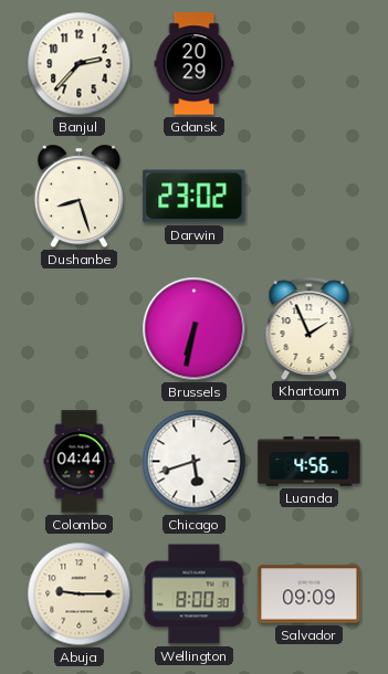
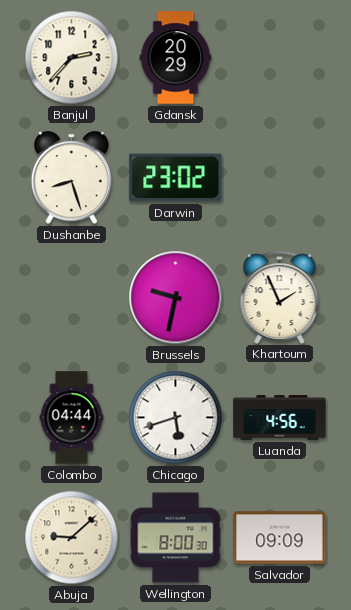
Brussels: 6:32 -> 9:32
Abuja: 9:15 -> 9:08
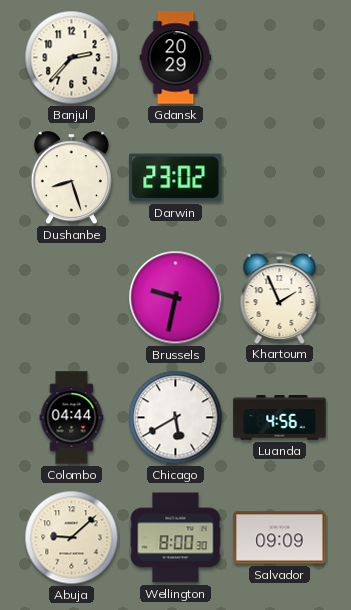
Chicago: 5:42 -> 5:40
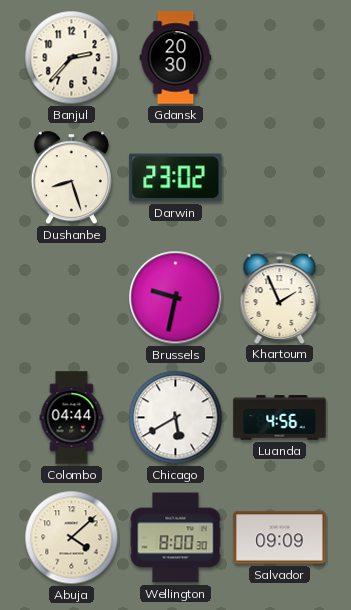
Gdansk: 20:29 -> 20:30
Abuja: 9:08 -> 4:08
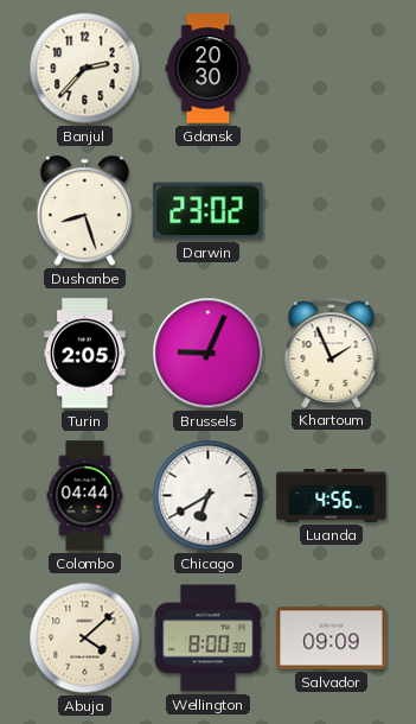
Turin: none -> 2:05
Brussels: 9:32 -> 9:04
Chicago: 5:40 -> 6:40
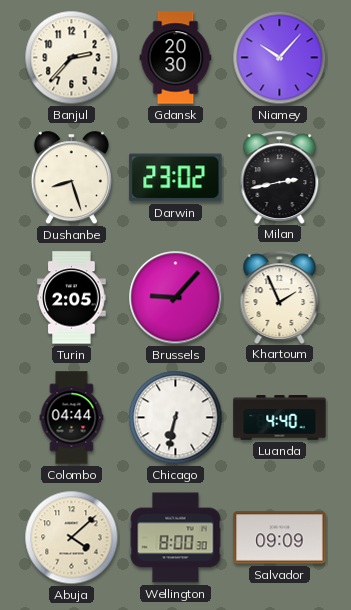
Niamey: none -> 10:07
Milan: none -> 2:43
Brussels: 9:04 -> 9:07
Chicago: 6:40 -> 6:32
Luanda: 4:56 -> 4:40
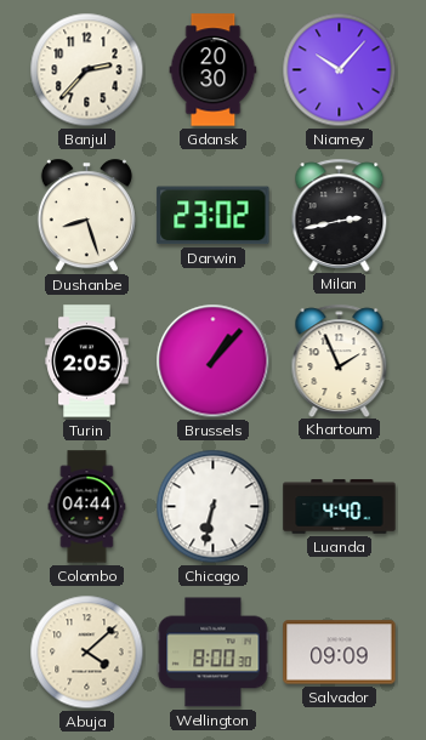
Brussels: 9:07 -> 1:07
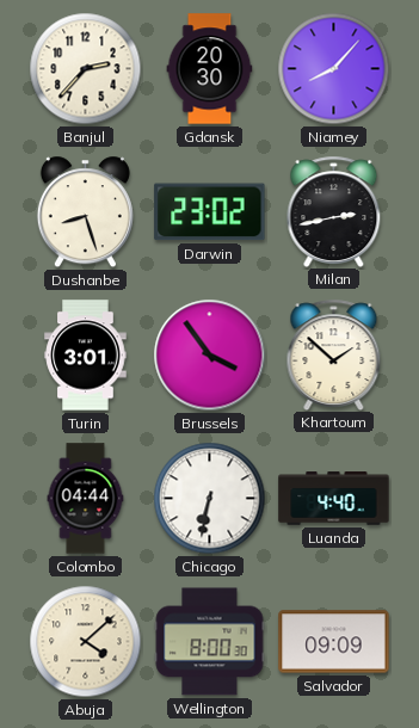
Niamey: 10:07 -> 8:07
Turin: 2:05 -> 3:01
Brussels: 1:07 -> 3:54
Khartoum: 1:56 -> 1:52
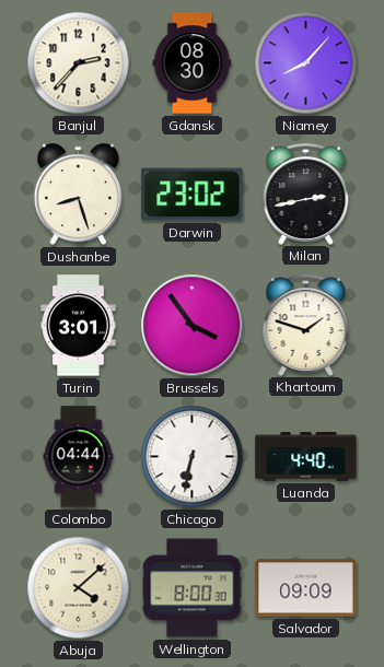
Gdansk: 20:30 -> 08:30
Khartoum: 1:52 -> 1:48
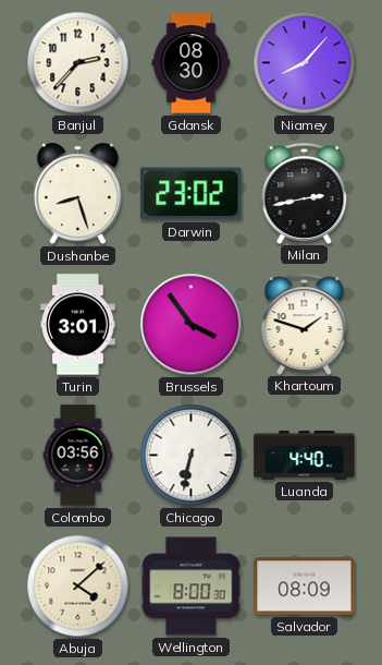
Colombo: 04:44 -> 03:56
Salvador: 09:09 -> 08:09
